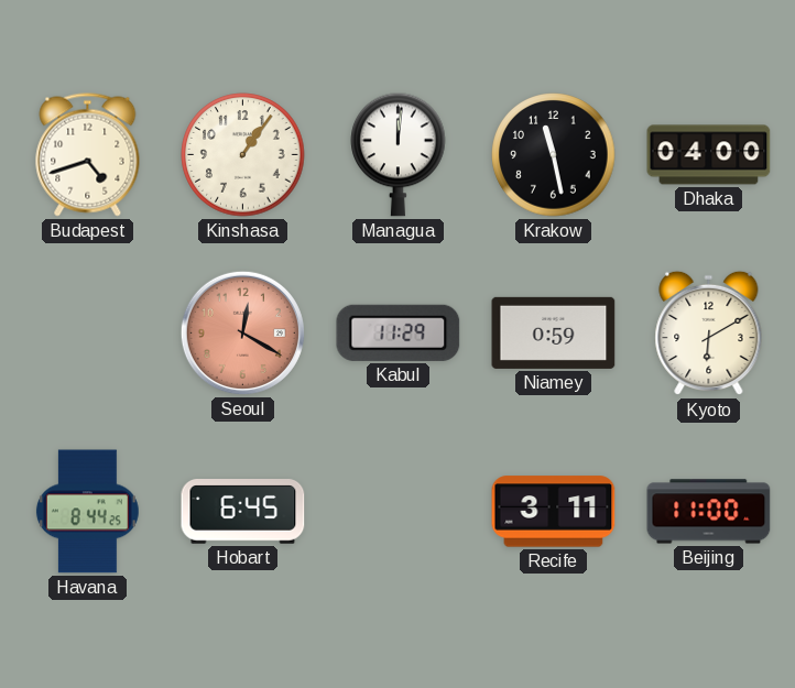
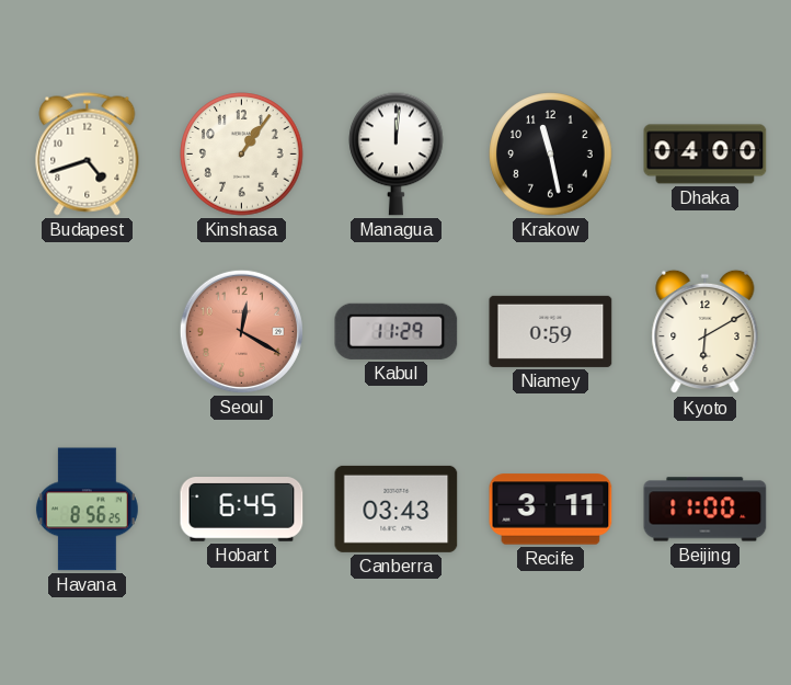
Havana: 8:44 -> 8:56
Canberra: none -> 03:43
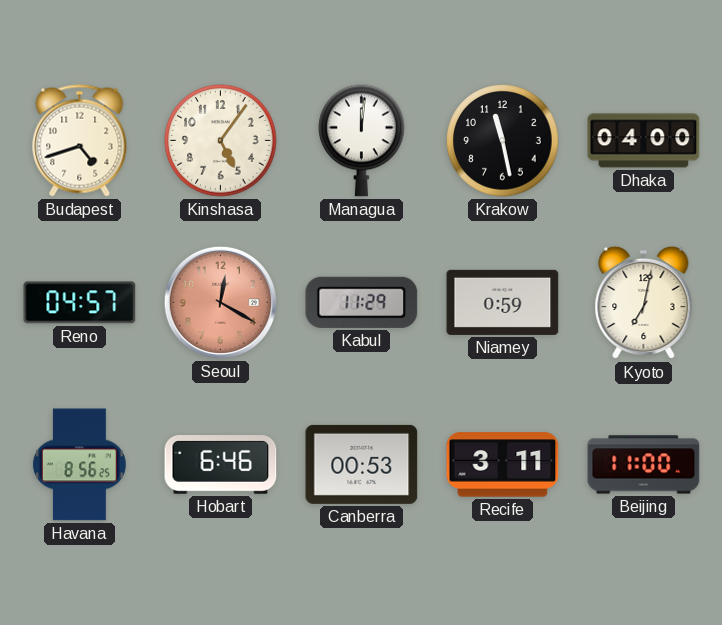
Kinshasa: 1:06 -> 5:06
Reno: none -> 04:57
Kyoto: 6:10 -> 7:02
Hobart: 6:45 -> 6:46
Canberra: 03:43 -> 00:53
